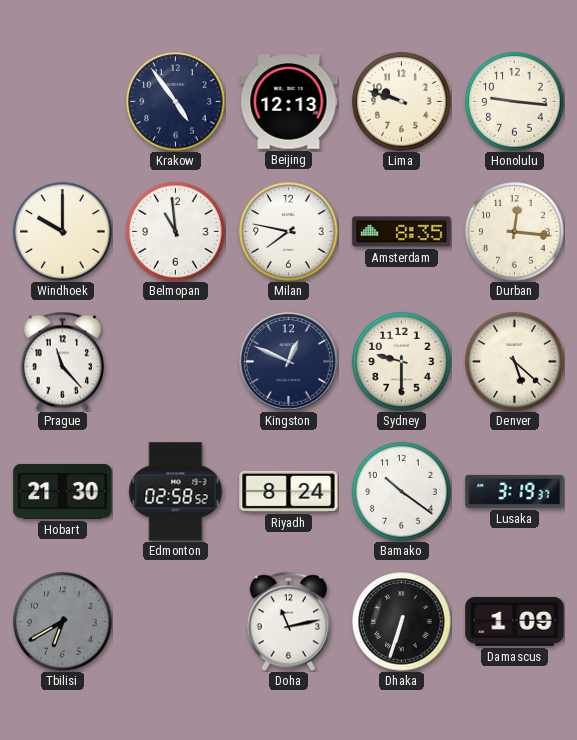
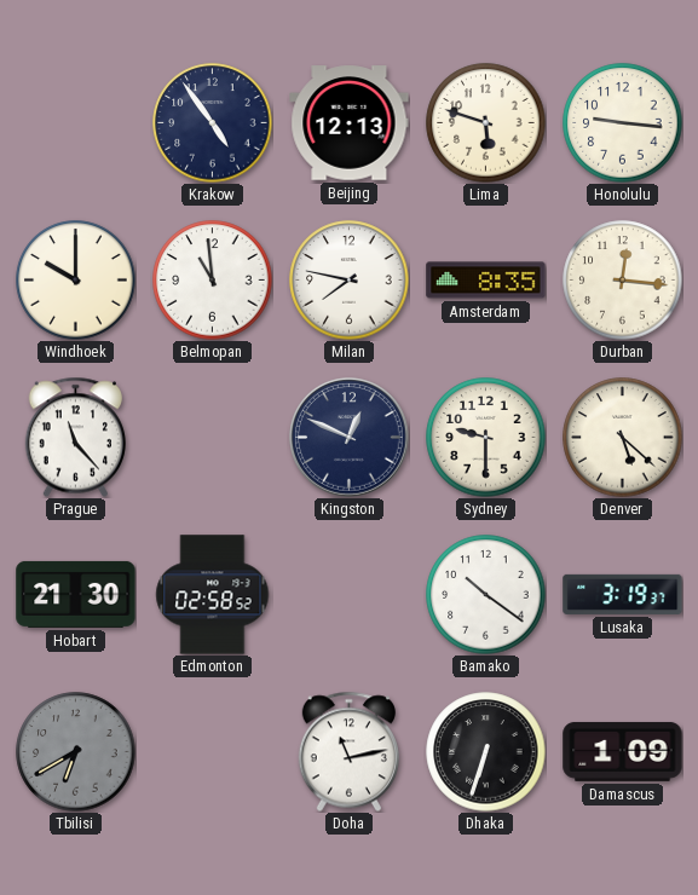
Lima: 9:48 -> 5:48
Riyadh: 8:24 -> none
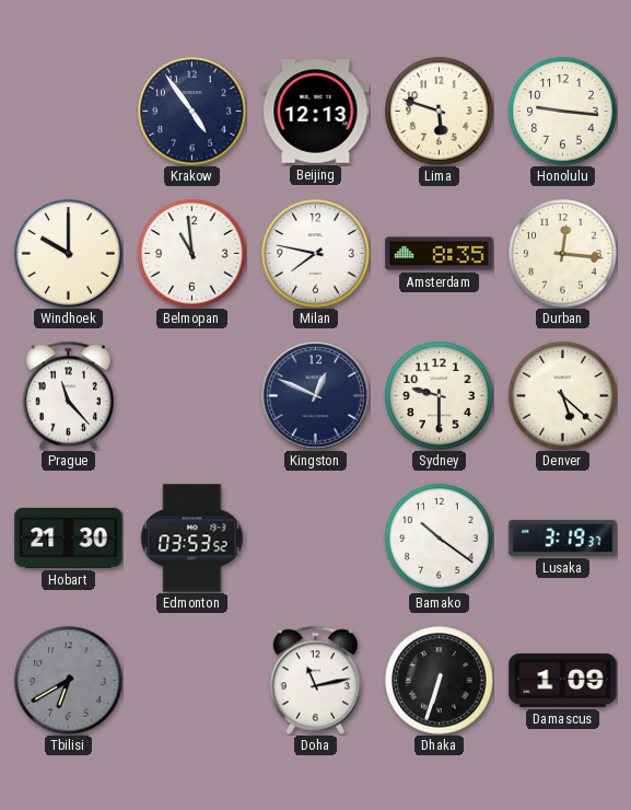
Edmonton: 02:58 -> 03:53
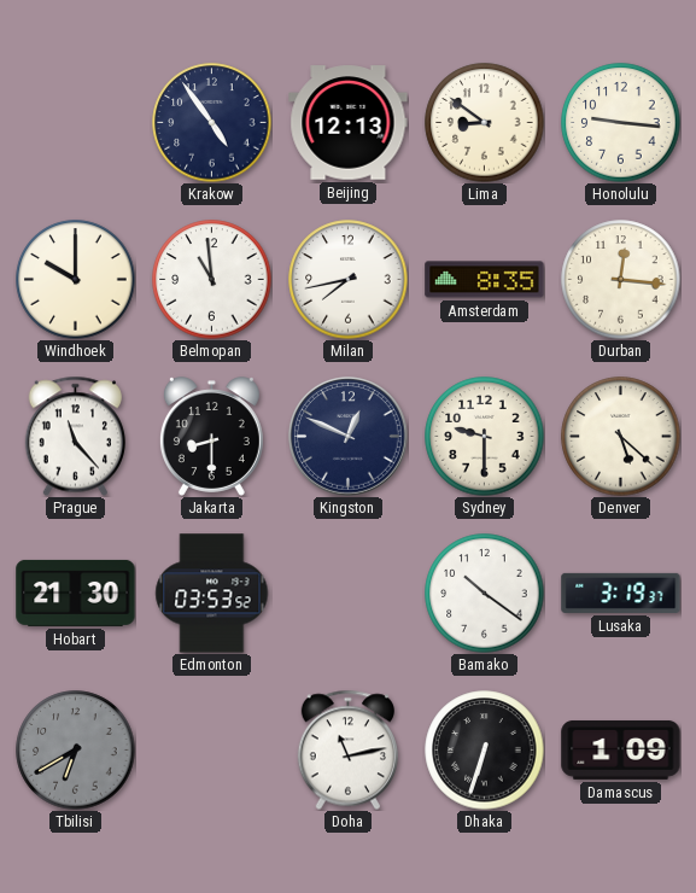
Lima: 5:48 -> 8:51
Milan: 7:47 -> 7:43
Jakarta: none -> 8:30
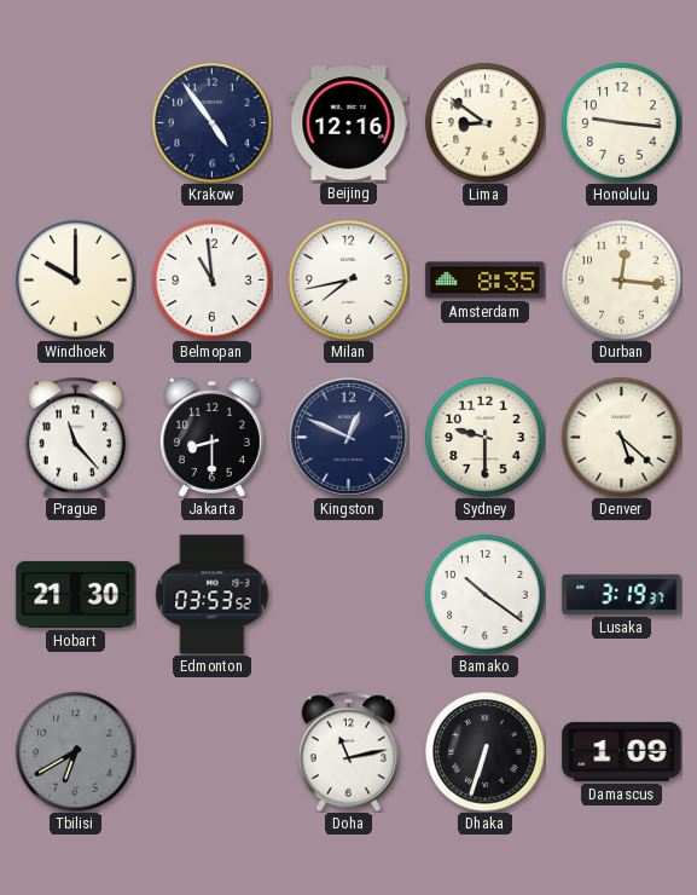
Beijing: 12:13 -> 12:16
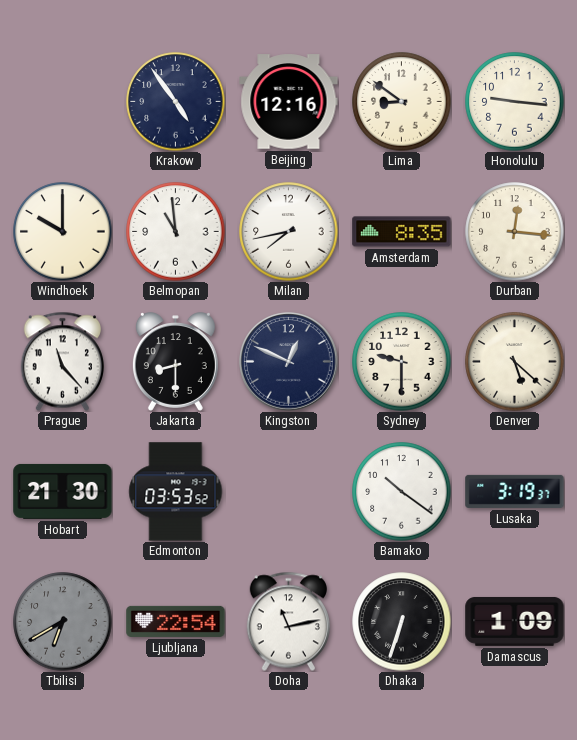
Ljubljana: none -> 22:54
